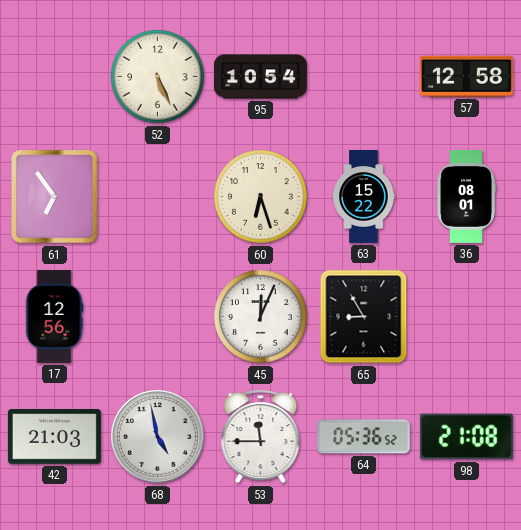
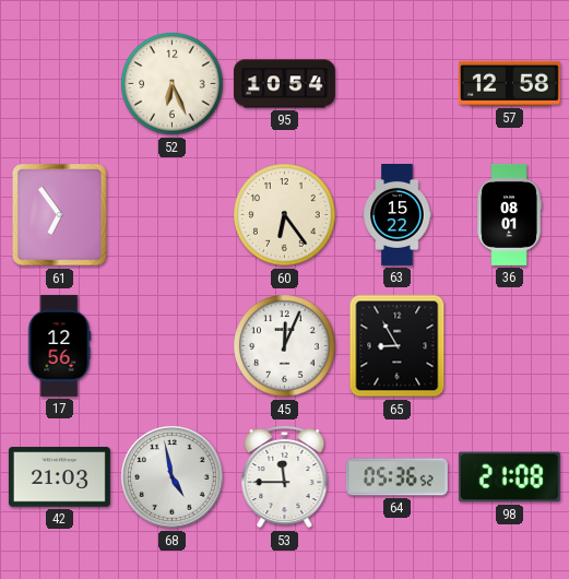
52: 5:26 -> 6:26
60: 6:27 -> 6:24
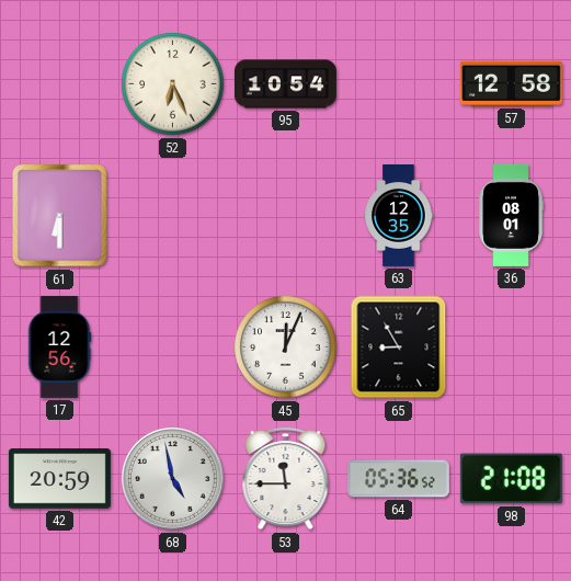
61: 6:54 -> 6:30
60: 6:24 -> none
63: 15:22 -> 12:35
42: 21:03 -> 20:59
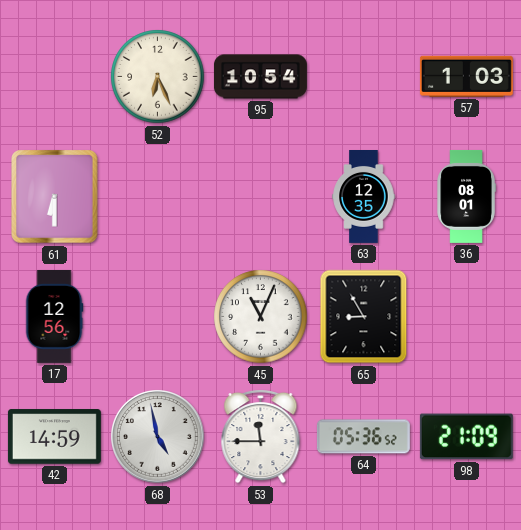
57: 12:58 -> 1:03
45: 12:04 -> 11:04
42: 20:59 -> 14:59
98: 21:08 -> 21:09
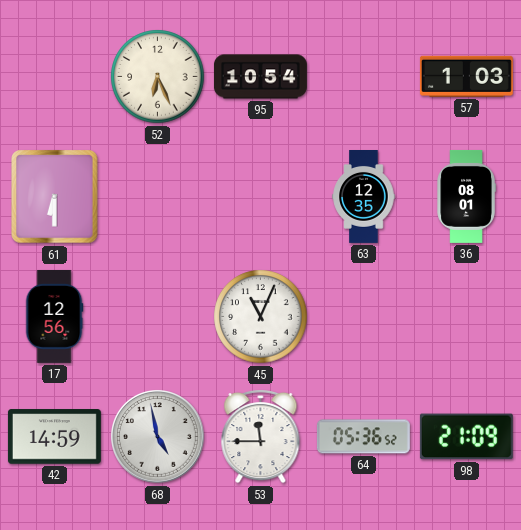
65: 8:55 -> none
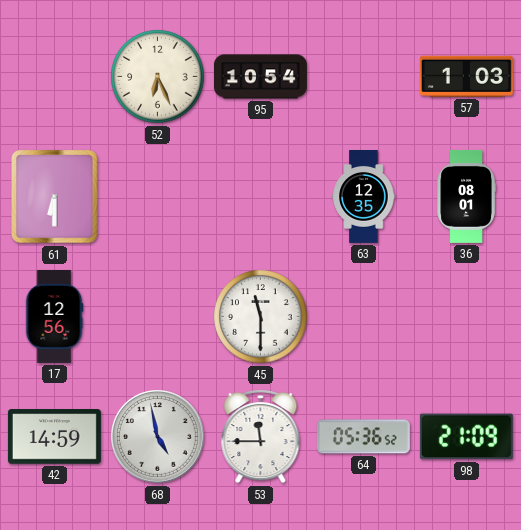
45: 11:04 -> 11:30
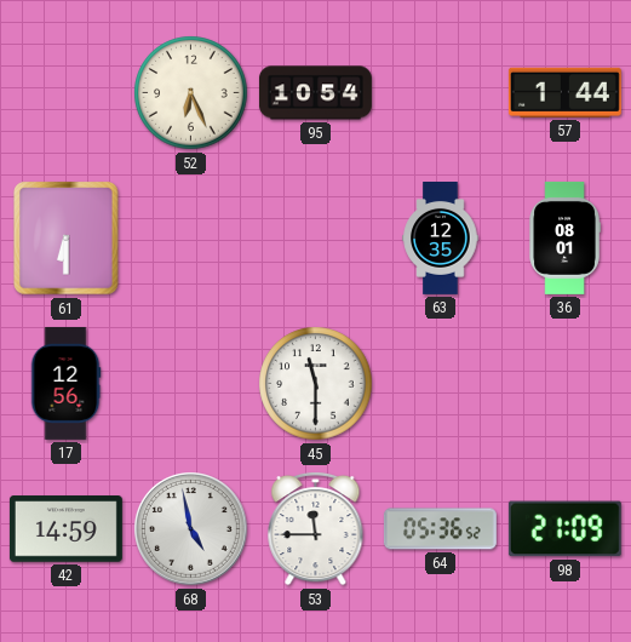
57: 1:03 -> 1:44
